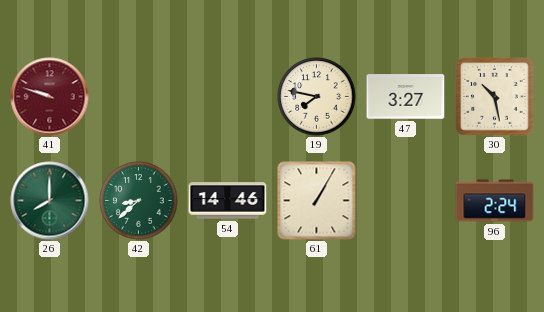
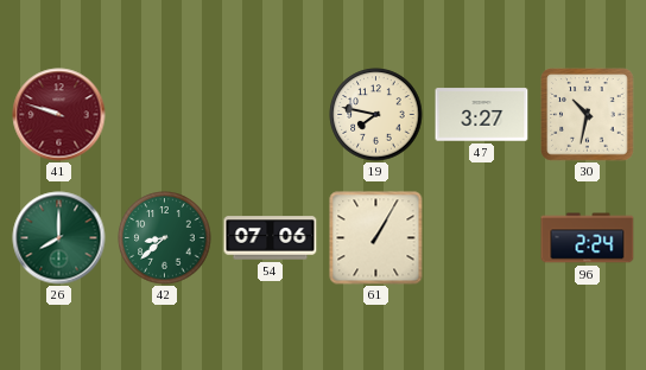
30: 10:28 -> 10:32
54: 14:46 -> 07:06
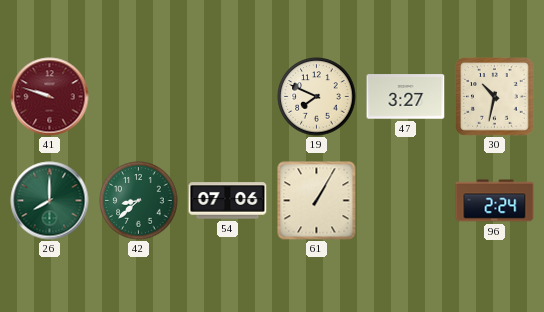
19: 7:47 -> 7:49
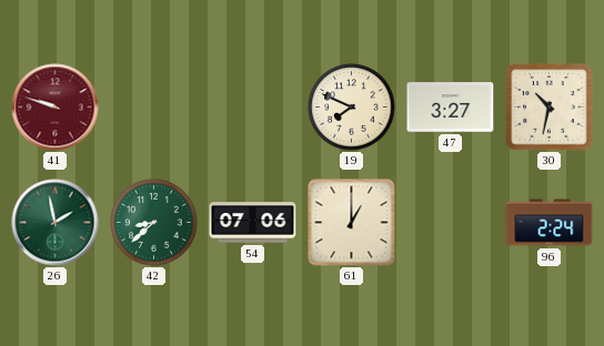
26: 8:00 -> 1:58
61: 1:05 -> 1:00
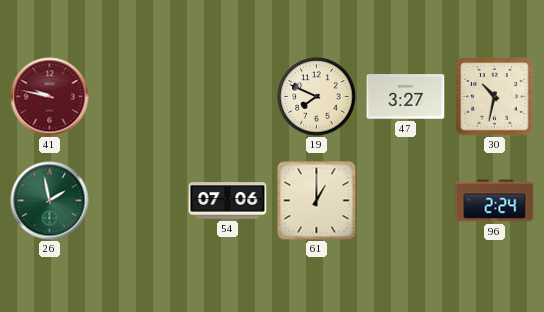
41: 9:48 -> 9:47
42: 8:38 -> none
